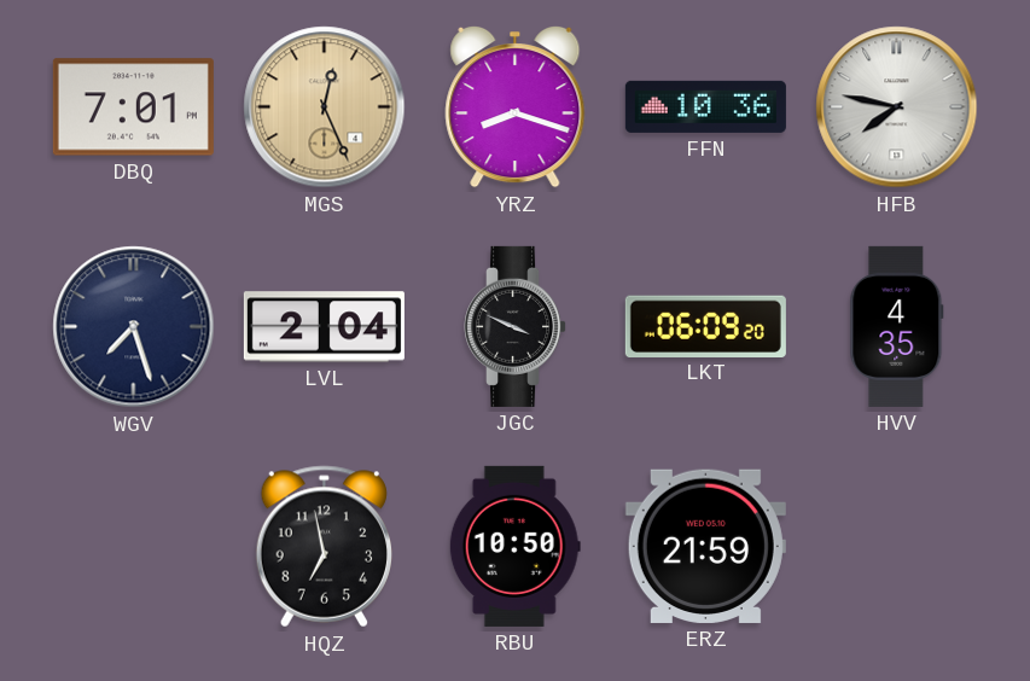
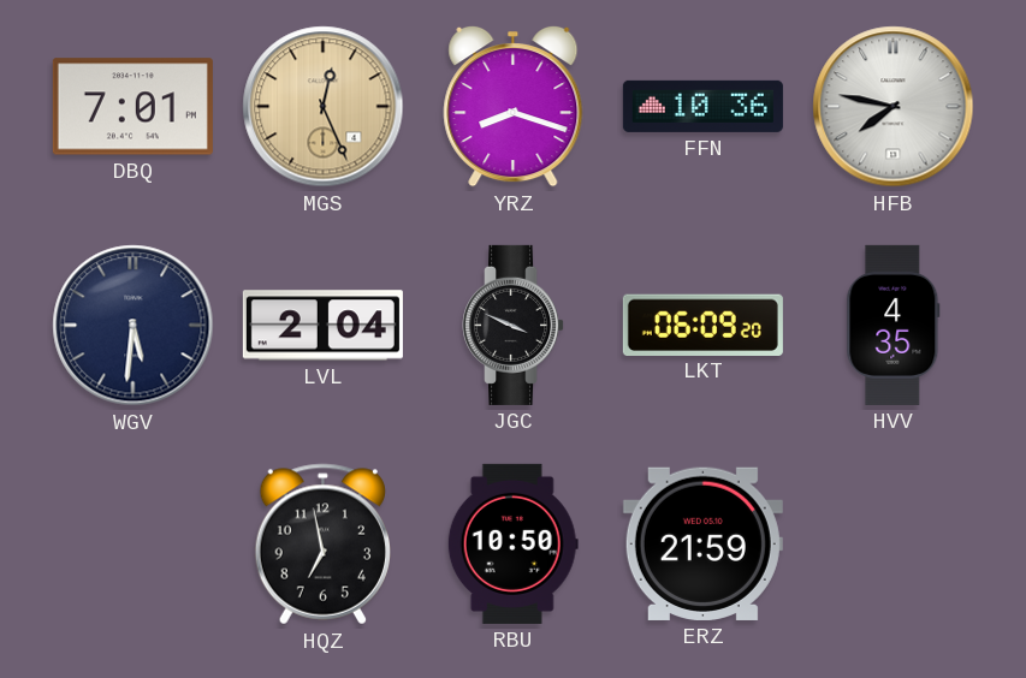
WGV: 7:27 -> 5:31
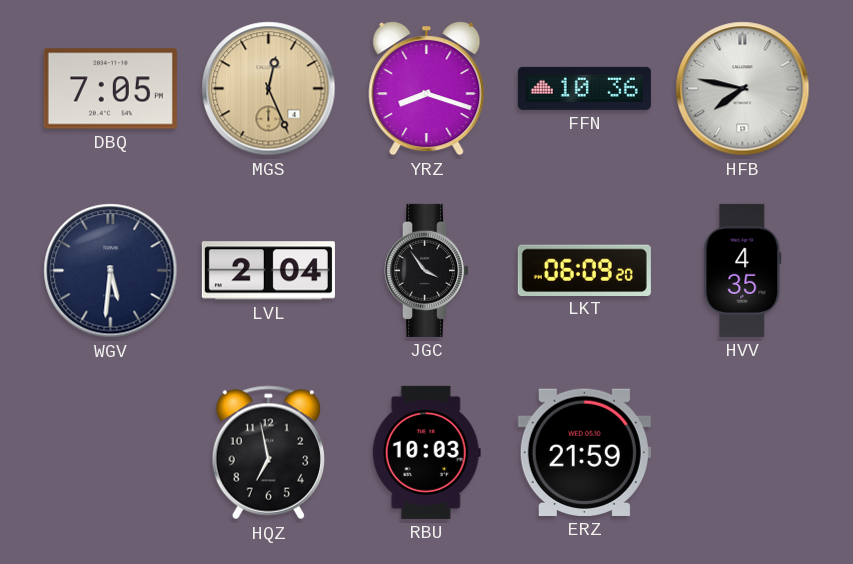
DBQ: 7:01 -> 7:05
JGC: 3:49 -> 3:54
RBU: 10:50 -> 10:03
